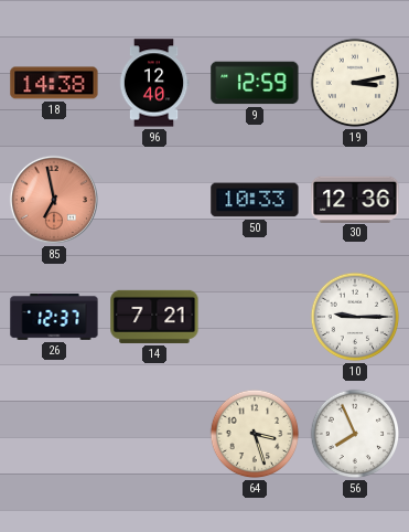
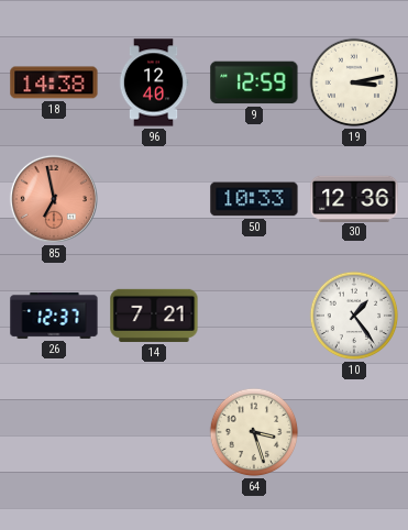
10: 9:15 -> 1:24
56: 7:56 -> none
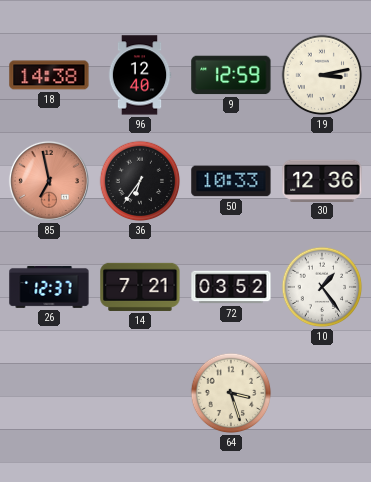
36: none -> 6:36
72: none -> 03:52
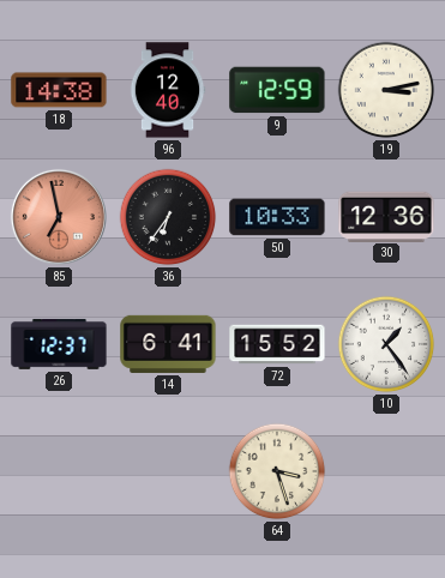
14: 7:21 -> 6:41
72: 03:52 -> 15:52
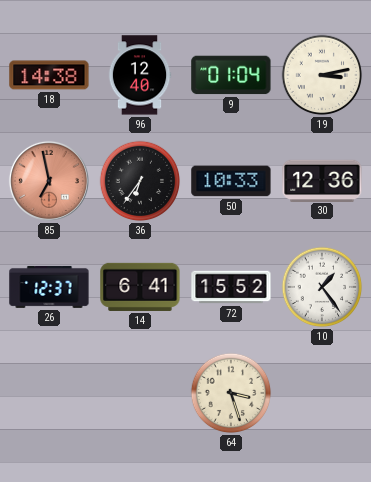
9: 12:59 -> 01:04
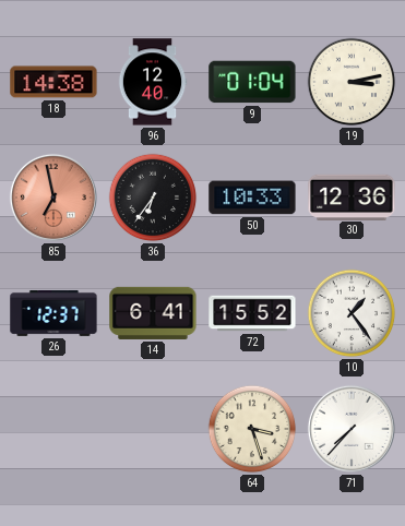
71: none -> 7:37
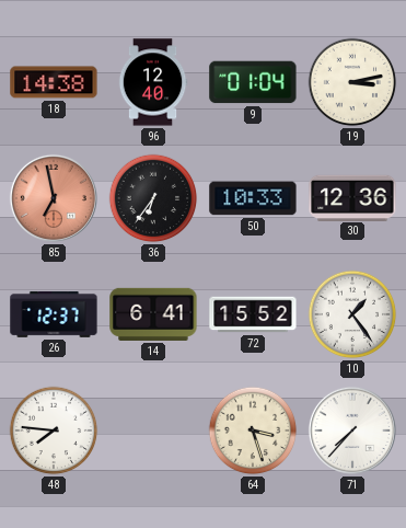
48: none -> 7:46
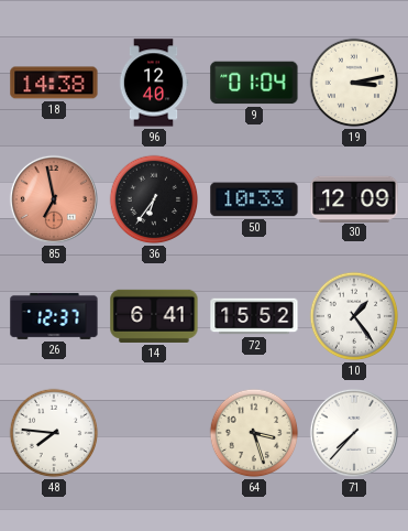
30: 12:36 -> 12:09
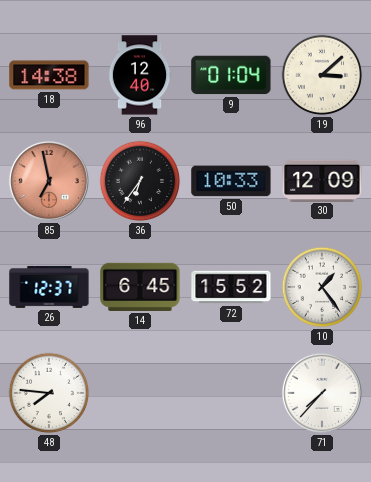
19: 3:13 -> 3:08
14: 6:41 -> 6:45
64: 3:27 -> none
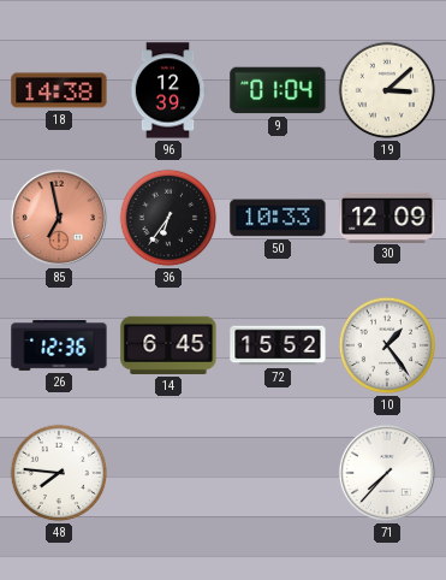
96: 12:40 -> 12:39
26: 12:37 -> 12:36
